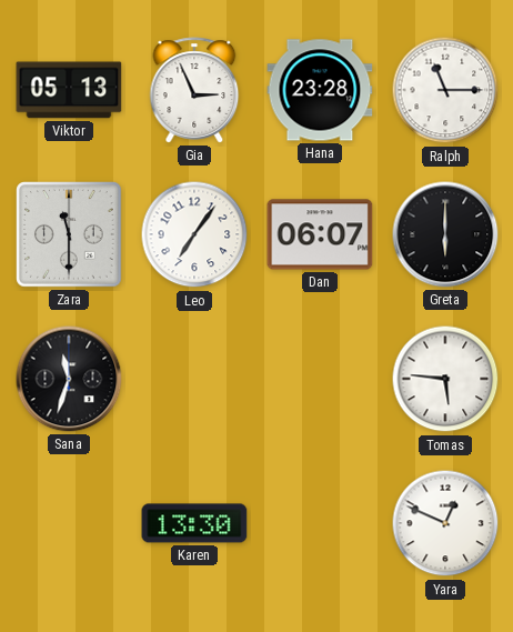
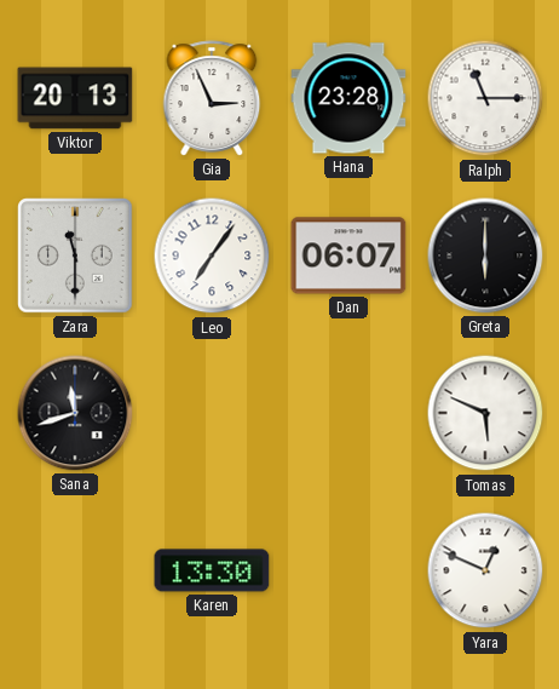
Viktor: 05:13 -> 20:13
Sana: 11:33 -> 11:42
Tomas: 5:46 -> 5:49
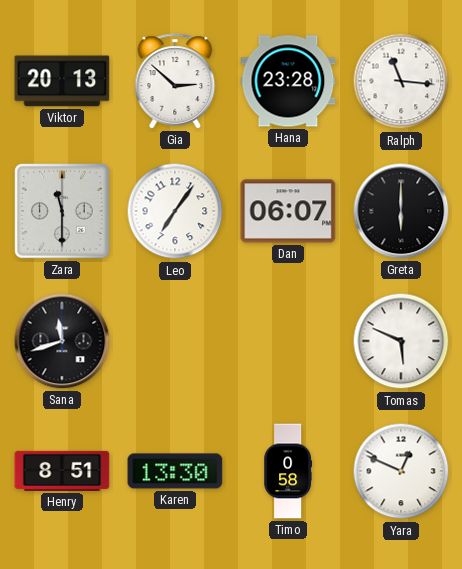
Gia: 2:56 -> 2:52
Ralph: 11:15 -> 11:16
Henry: none -> 8:51
Timo: none -> 0:58
